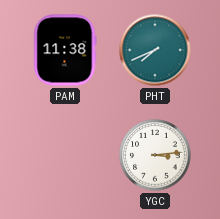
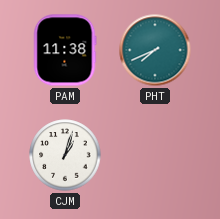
CJM: none -> 1:03
YGC: 3:14 -> none
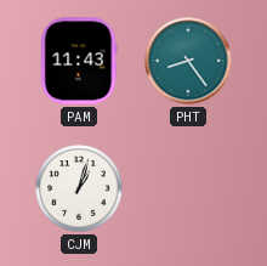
PAM: 11:38 -> 11:43
PHT: 7:41 -> 8:24
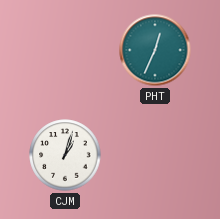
PAM: 11:43 -> none
PHT: 8:24 -> 12:34
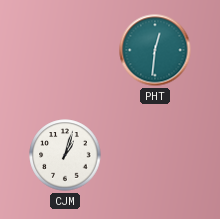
PHT: 12:34 -> 12:31
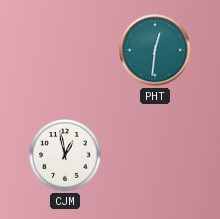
CJM: 1:03 -> 12:58
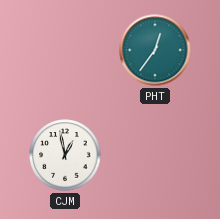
PHT: 12:31 -> 12:36
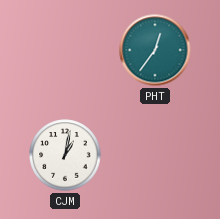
CJM: 12:58 -> 1:02
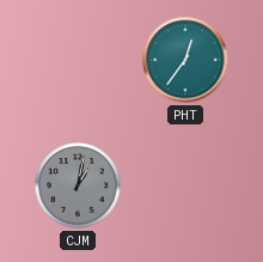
CJM dial: white -> grey
